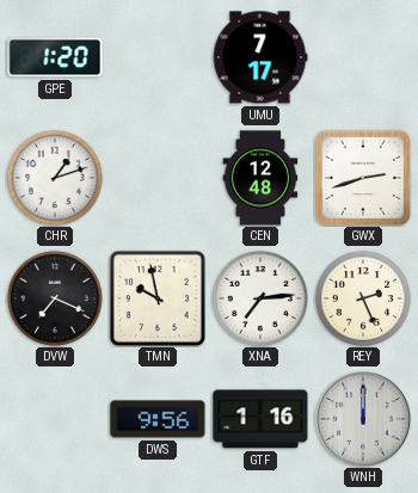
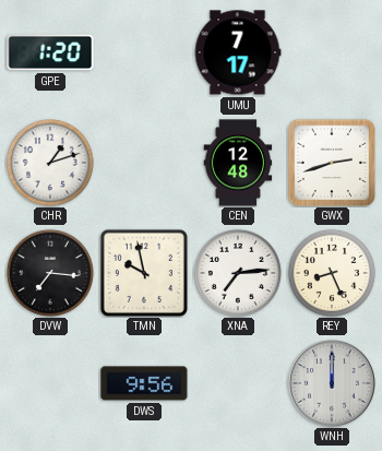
DVW: 7:19 -> 7:16
REY: 2:26 -> 8:26
GTF: 1:16 -> none
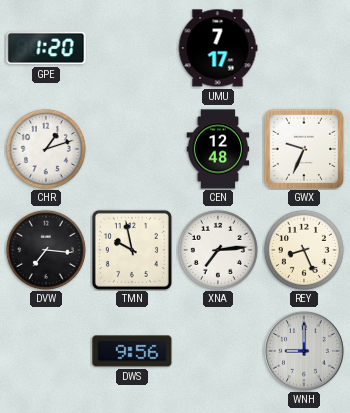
GWX: 2:42 -> 9:34
WNH: 12:00 -> 9:00
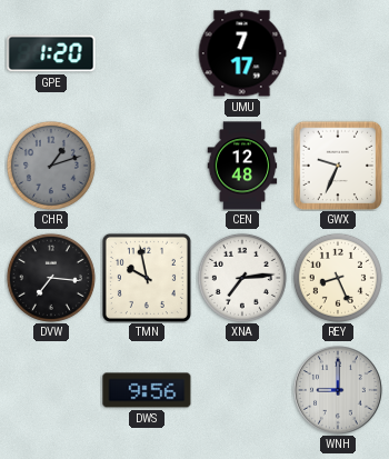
CHR dial: white -> grey
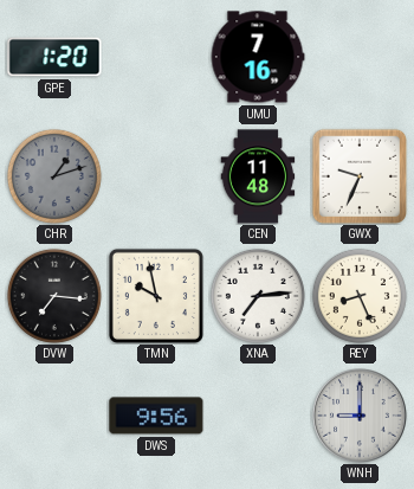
UMU: 7:17 -> 7:16
CEN: 12:48 -> 11:48
